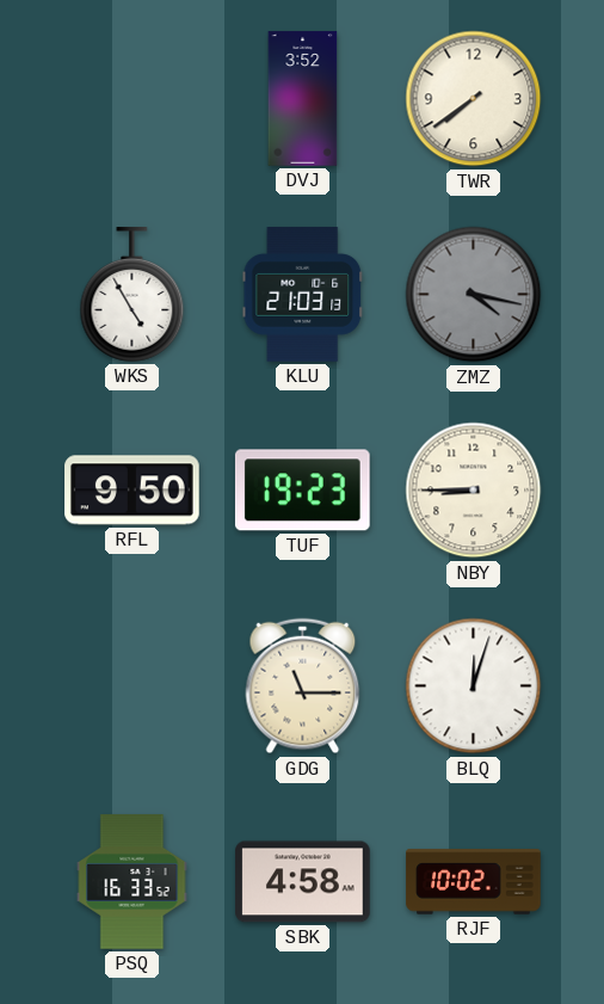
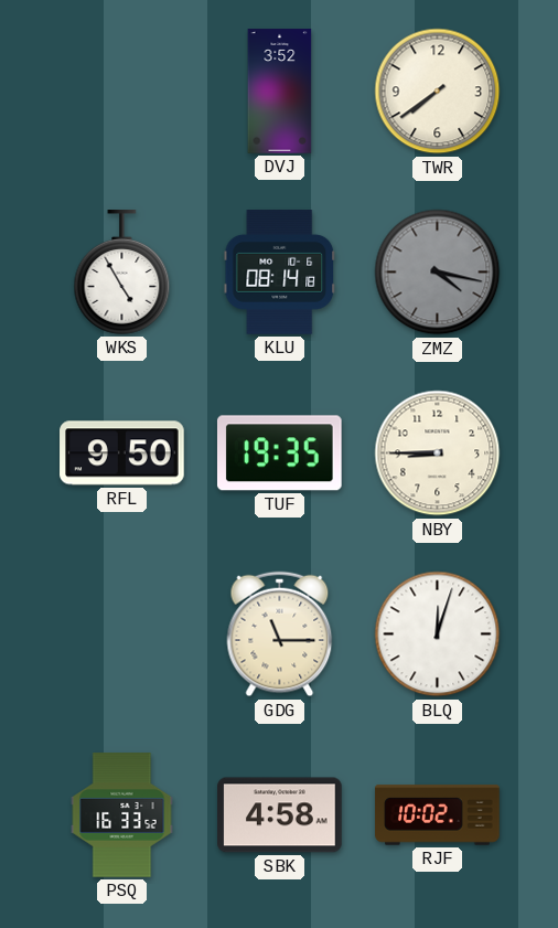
KLU: 21:03 -> 08:14
TUF: 19:23 -> 19:35
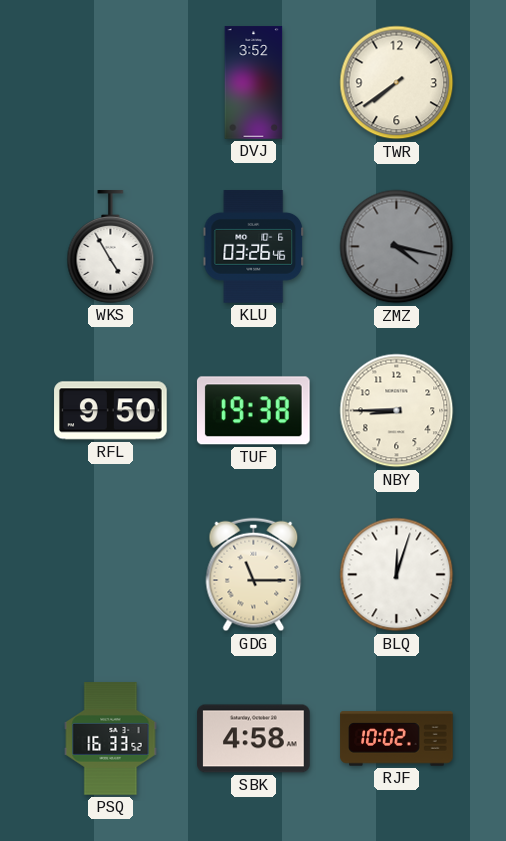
KLU: 08:14 -> 03:26
TUF: 19:35 -> 19:38
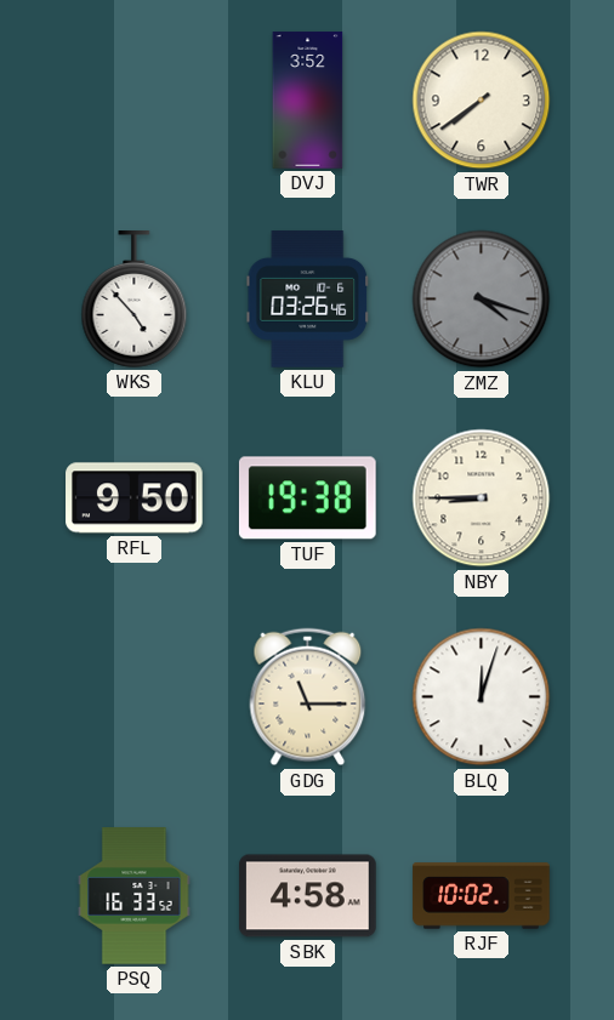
WKS: 4:55 -> 4:53
ZMZ: 4:17 -> 4:18
